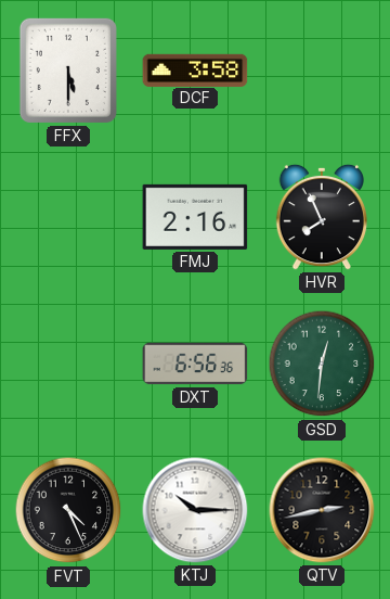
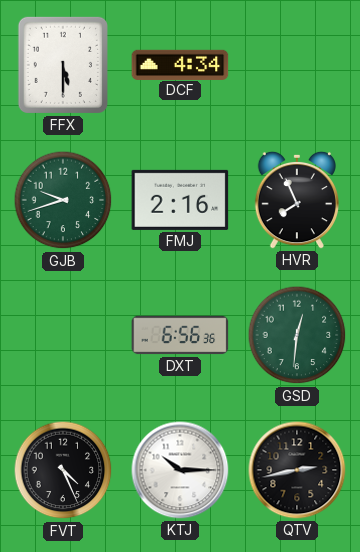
DCF: 3:58 -> 4:34
GJB: none -> 9:42
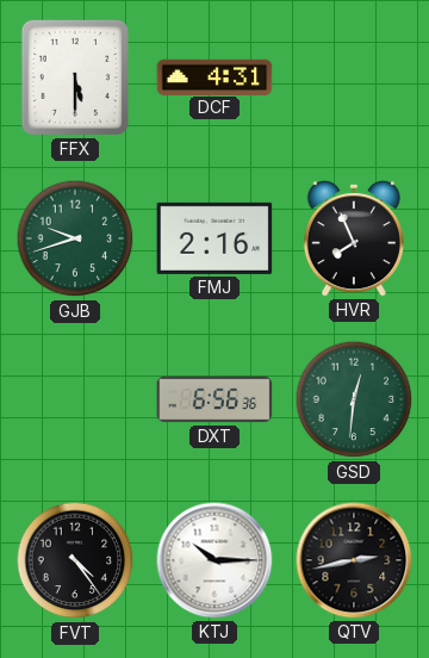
DCF: 4:34 -> 4:31
FVT: 4:26 -> 4:24
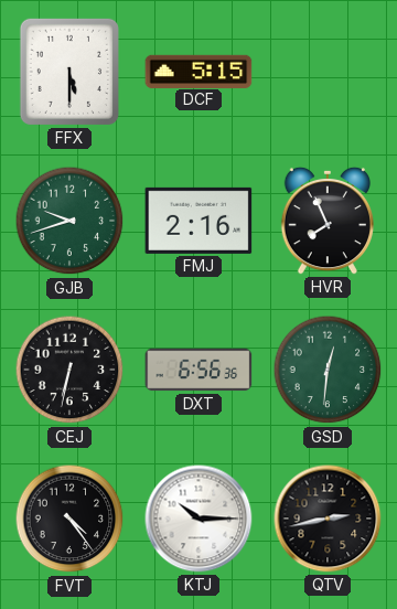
DCF: 4:31 -> 5:15
CEJ: none -> 6:32
